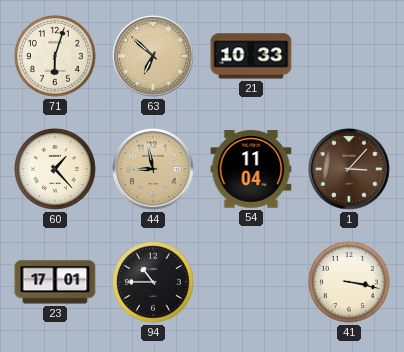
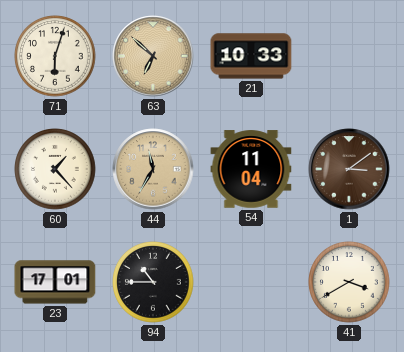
44: 8:58 -> 11:35
1: 3:07 -> 3:09
41: 3:17 -> 3:40
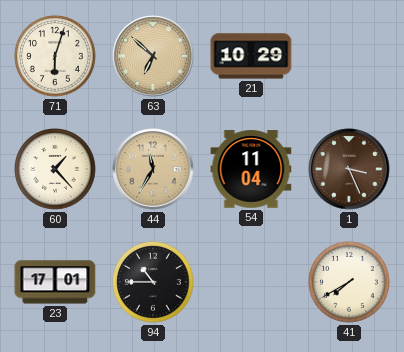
21: 10:33 -> 10:29
1: 3:09 -> 3:26
41: 3:40 -> 7:40
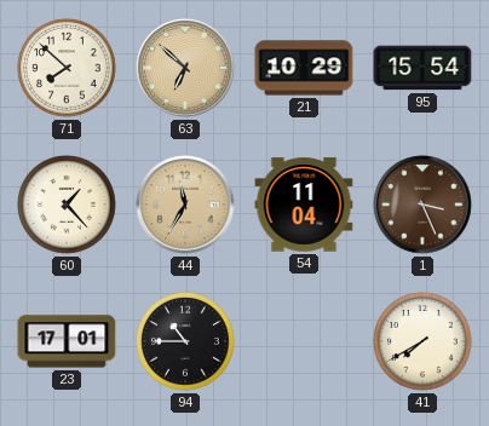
71: 6:03 -> 7:52
95: none -> 15:54
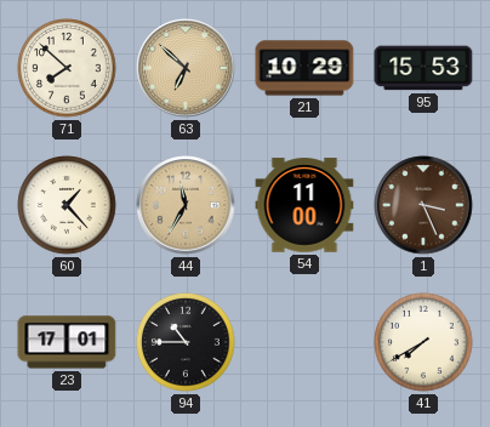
95: 15:54 -> 15:53
54: 11:04 -> 11:00
